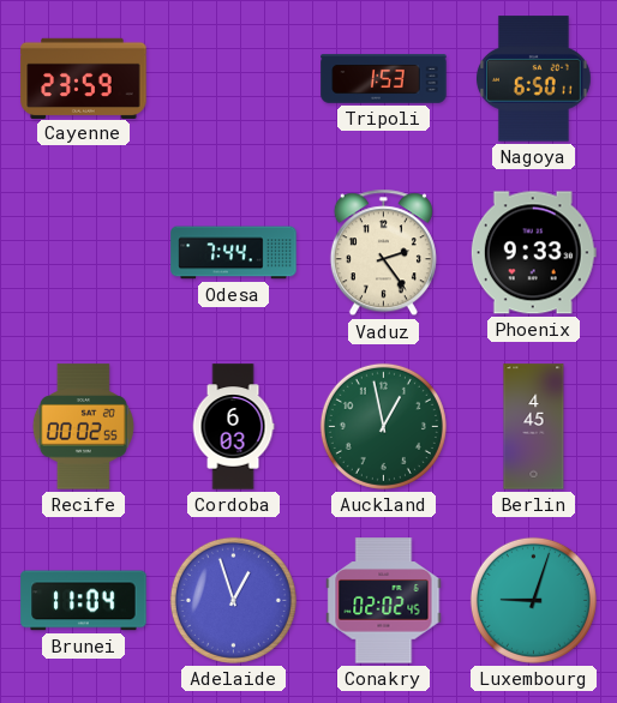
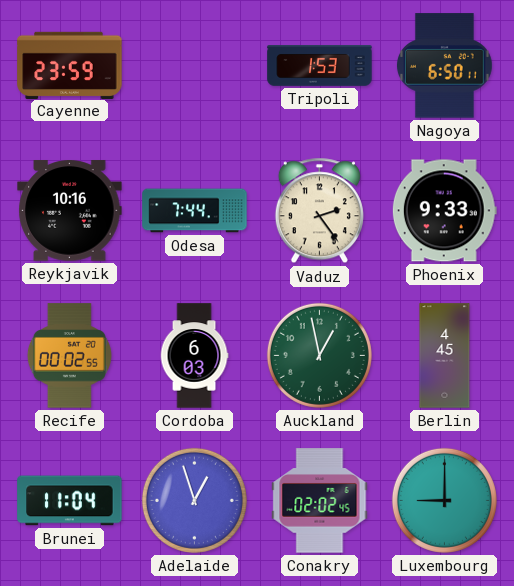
Reykjavik: none -> 10:16
Luxembourg: 9:03 -> 9:00
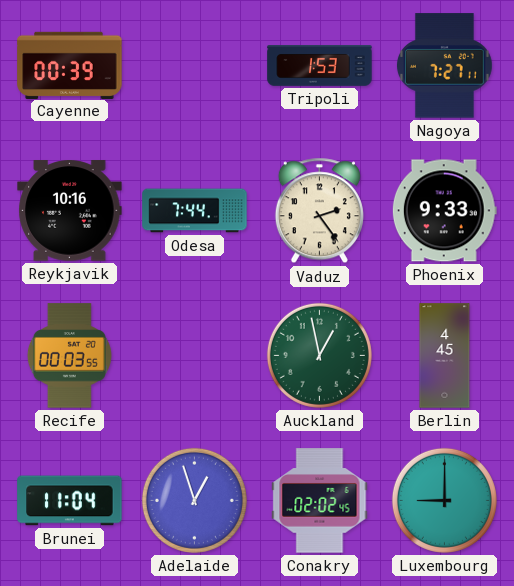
Cayenne: 23:59 -> 00:39
Nagoya: 6:50 -> 7:27
Recife: 00:02 -> 00:03
Cordoba: 6:03 -> none
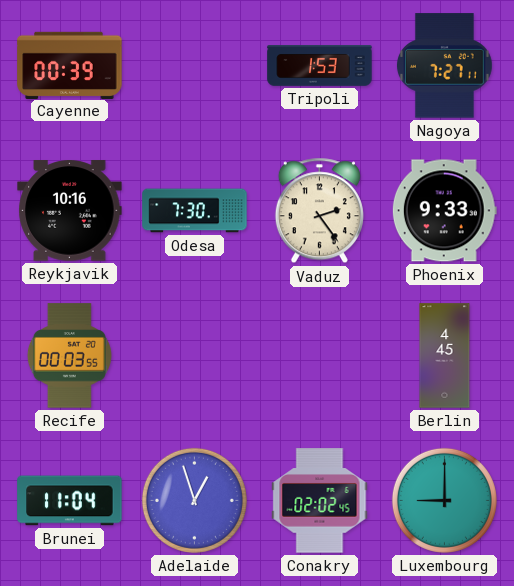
Odesa: 7:44 -> 7:30
Auckland: 12:58 -> none
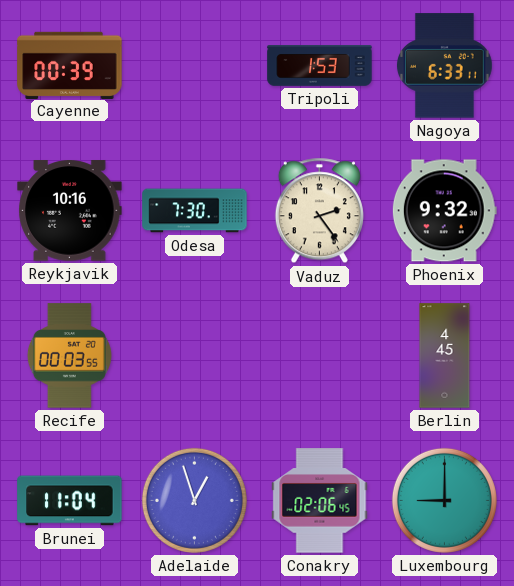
Nagoya: 7:27 -> 6:33
Phoenix: 9:33 -> 9:32
Conakry: 02:02 -> 02:06
